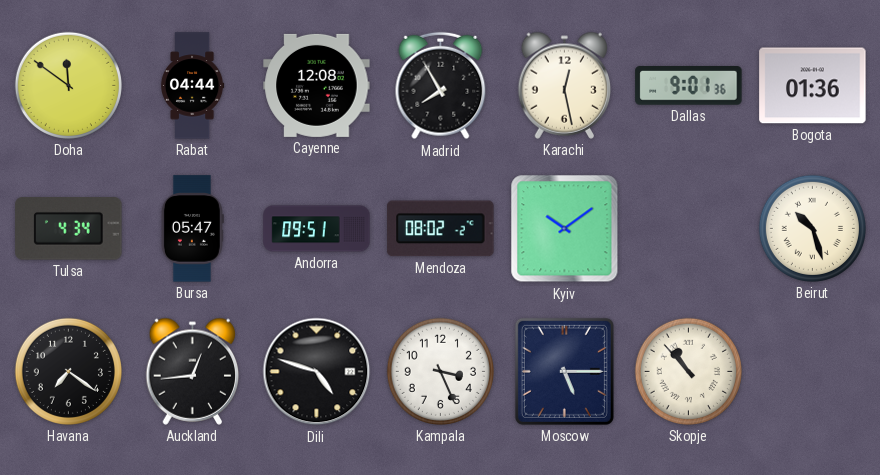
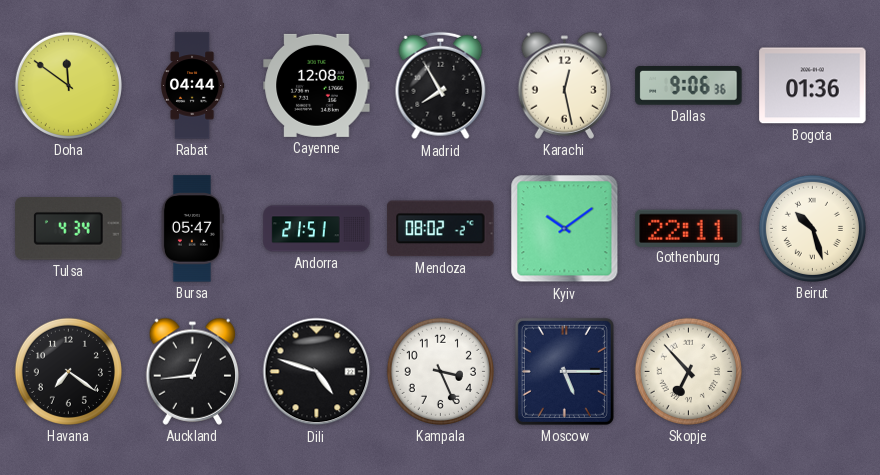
Dallas: 9:01 -> 9:06
Andorra: 09:51 -> 21:51
Gothenburg: none -> 22:11
Skopje: 10:53 -> 6:53
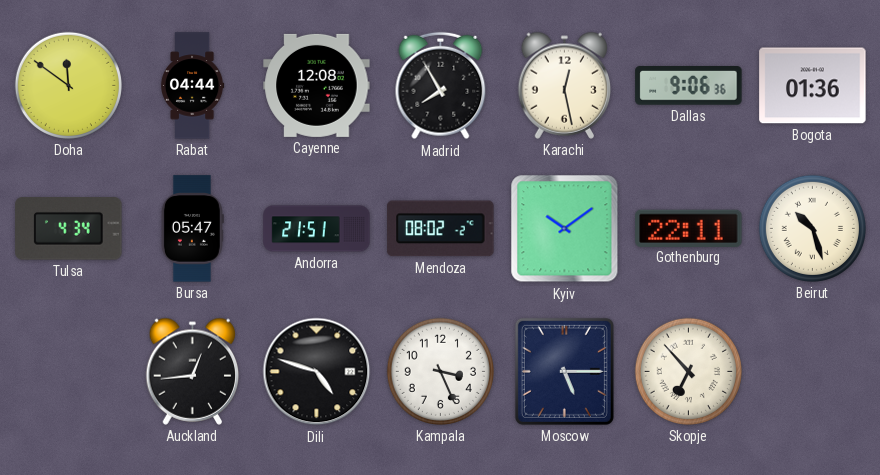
Havana: 7:21 -> none
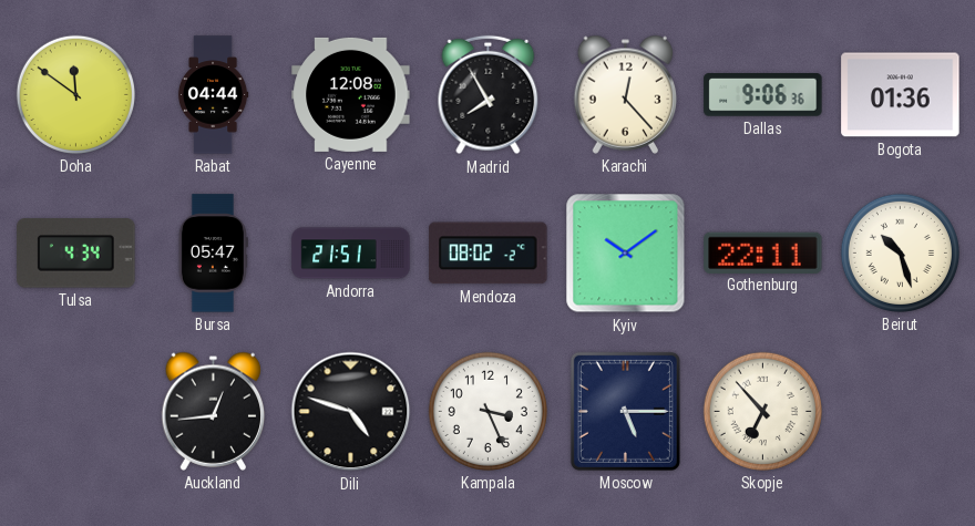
Karachi: 12:28 -> 12:23
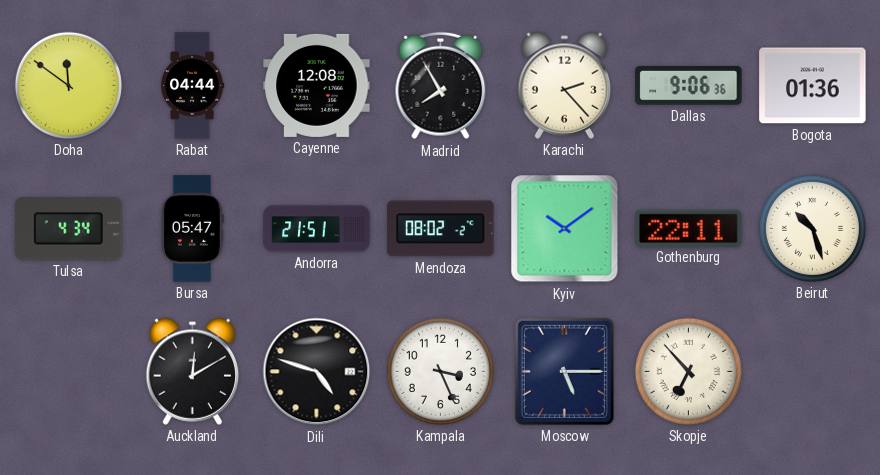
Karachi: 12:23 -> 2:23
Auckland: 12:44 -> 12:10
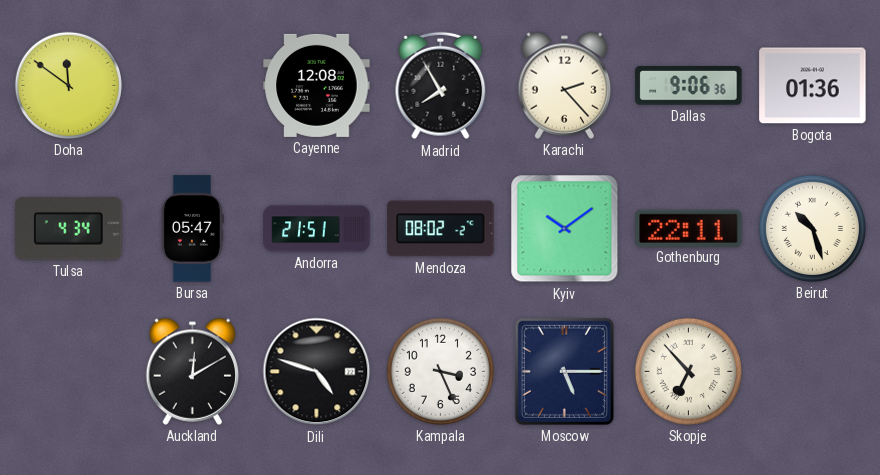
Rabat: 04:44 -> none
